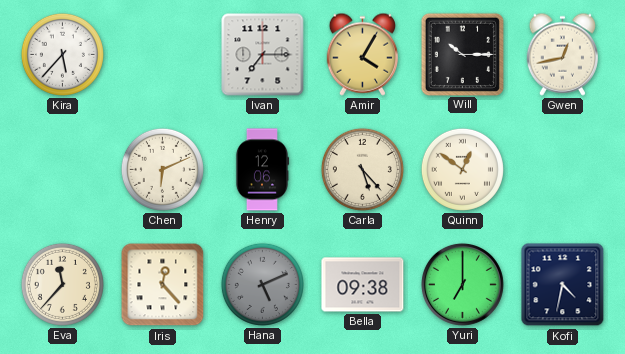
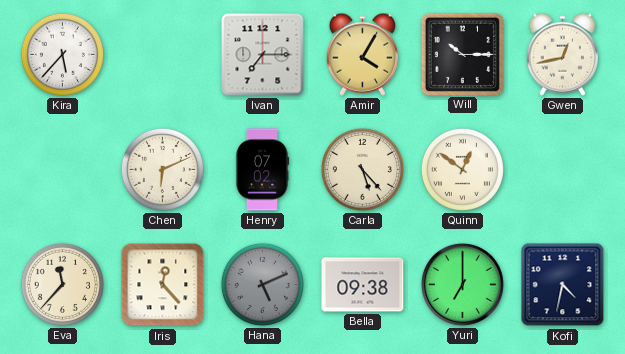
Henry: 12:06 -> 07:02
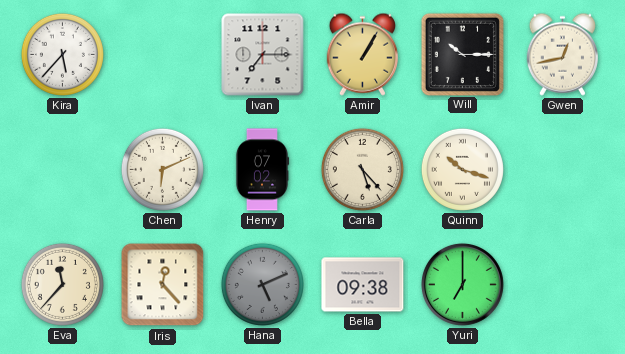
Amir: 4:05 -> 1:05
Quinn: 12:51 -> 10:18
Kofi: 4:32 -> none
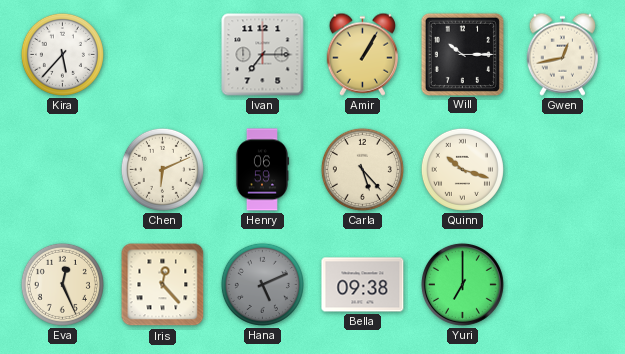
Henry: 07:02 -> 06:59
Eva: 11:37 -> 12:26
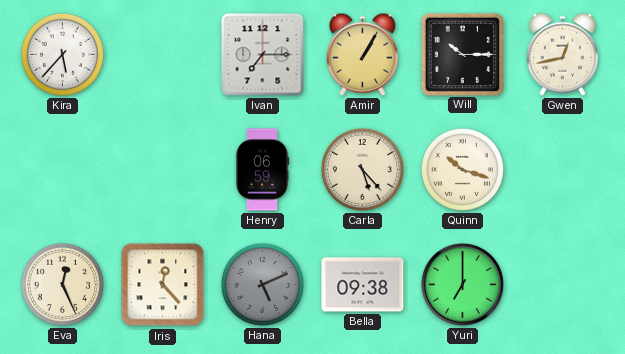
Chen: 6:11 -> none
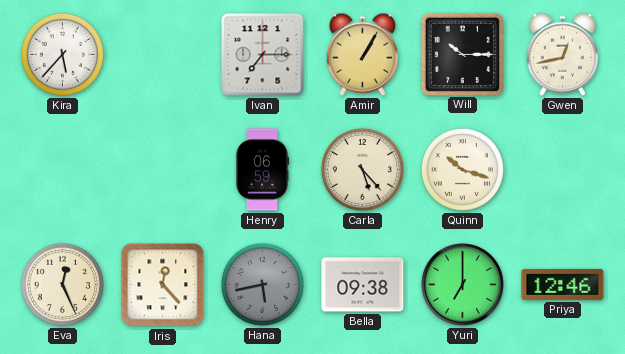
Hana: 5:11 -> 5:43
Priya: none -> 12:46
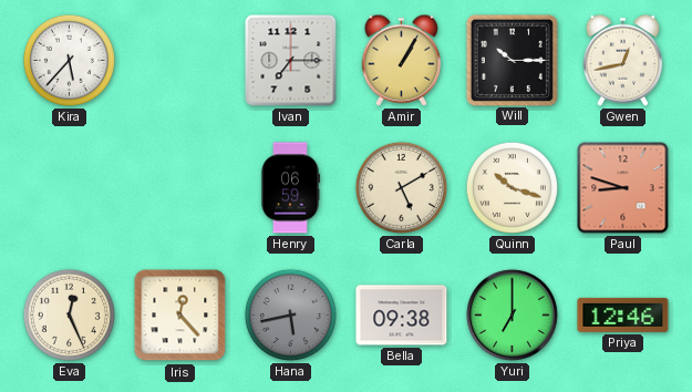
Carla: 5:23 -> 5:10
Paul: none -> 8:48
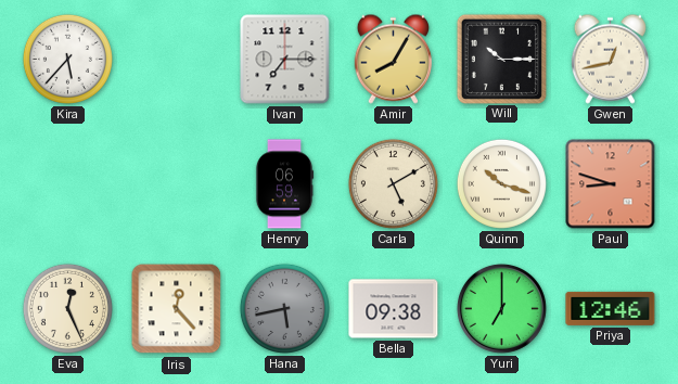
Amir: 1:05 -> 8:05
